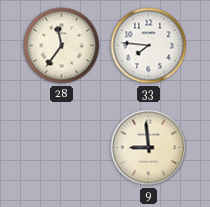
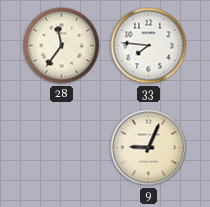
9: 8:59 -> 9:04
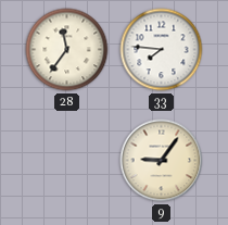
9: 9:04 -> 9:06
